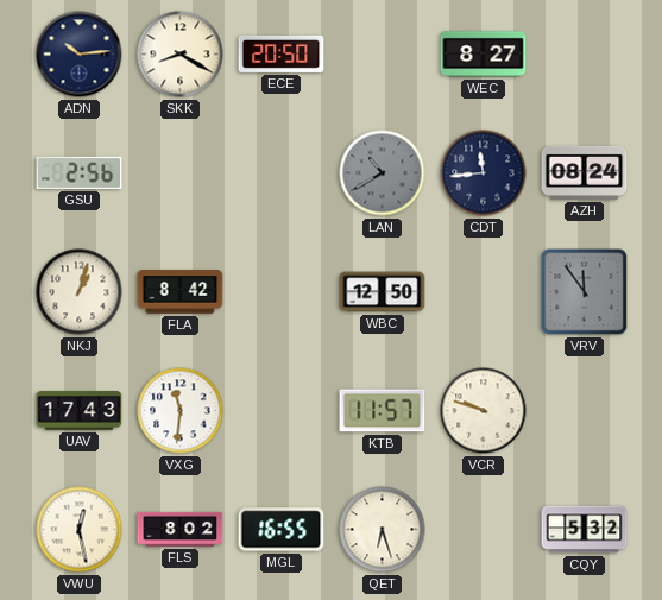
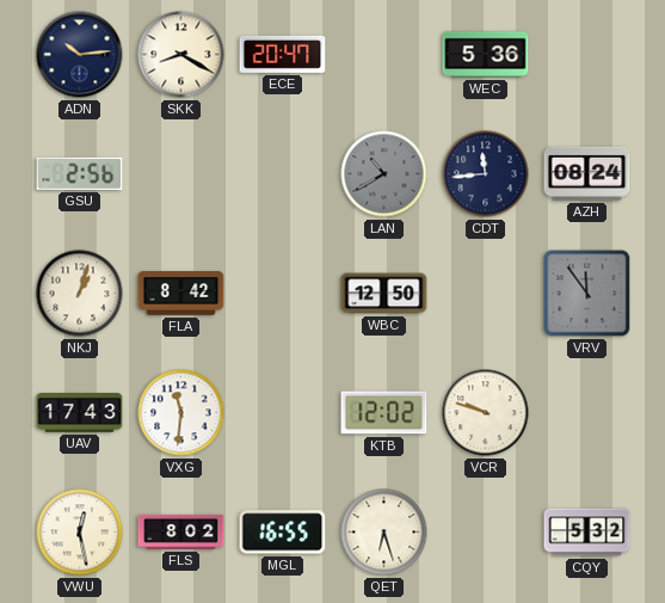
ECE: 20:50 -> 20:47
WEC: 8:27 -> 5:36
KTB: 11:57 -> 12:02
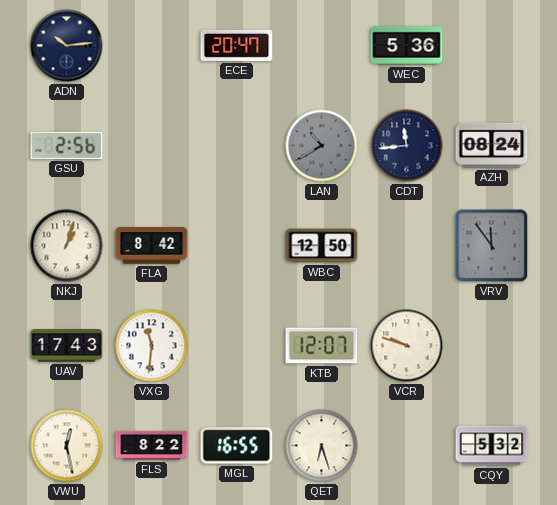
SKK: 8:20 -> none
KTB: 12:02 -> 12:07
FLS: 8:02 -> 8:22
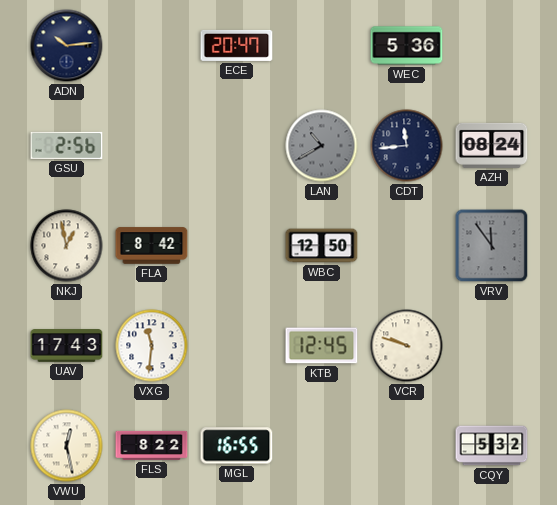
NKJ: 1:03 -> 12:58
KTB: 12:07 -> 12:45
QET: 6:27 -> none
